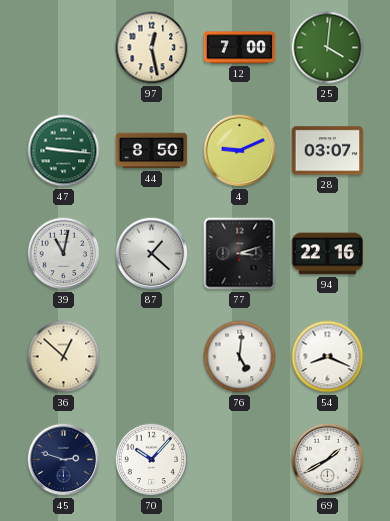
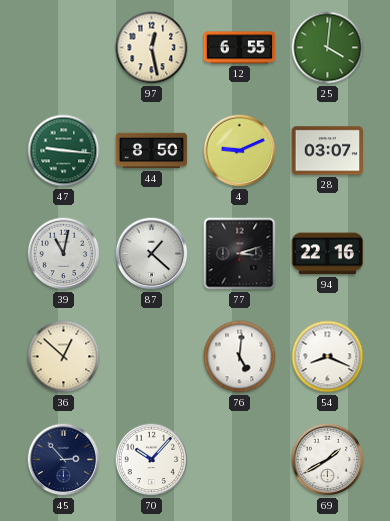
12: 7:00 -> 6:55
45: 2:48 -> 2:53
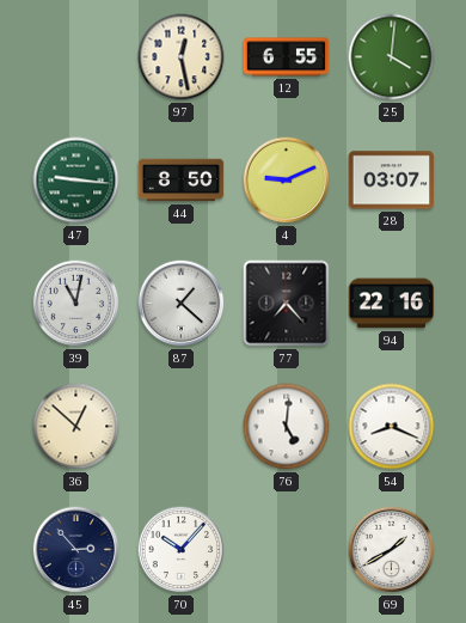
77: 3:12 -> 7:23
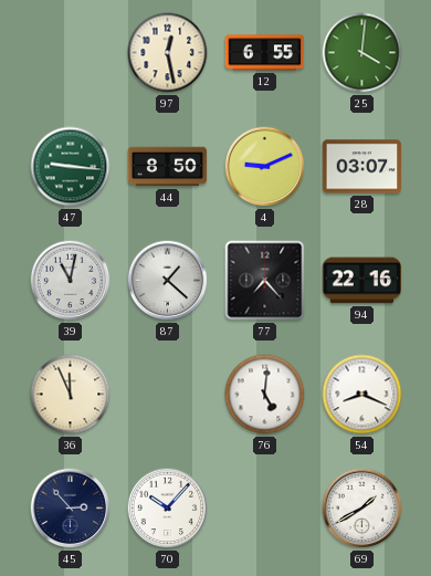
36: 12:52 -> 11:56
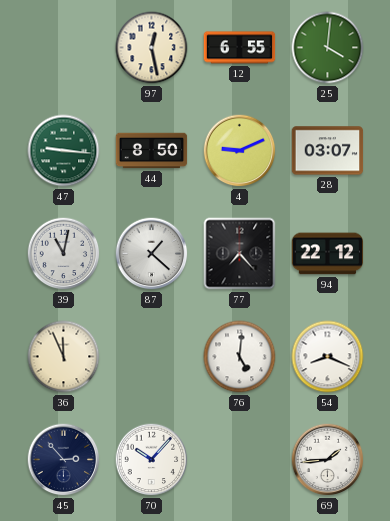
94: 22:16 -> 22:12
69: 1:40 -> 1:44
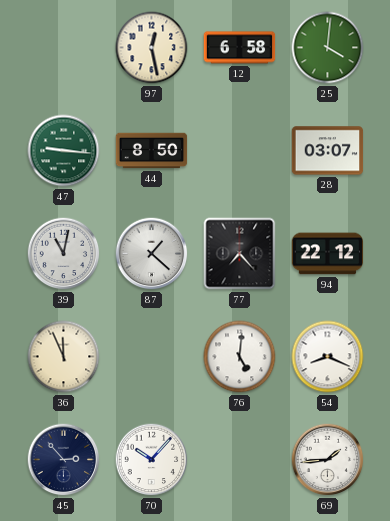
12: 6:55 -> 6:58
4: 9:11 -> none
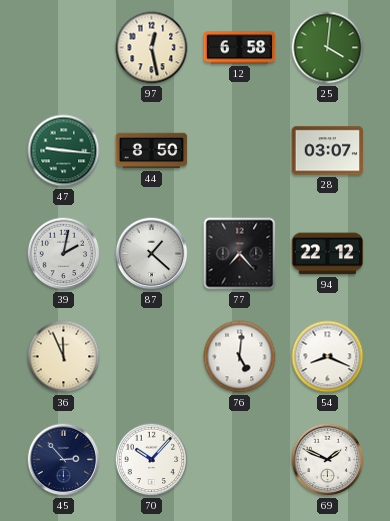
39: 11:02 -> 2:02
69: 1:44 -> 1:49
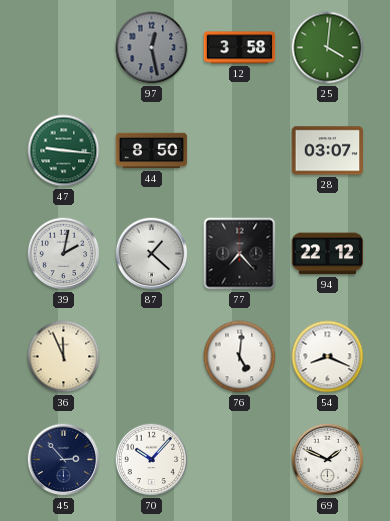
97 dial: cream -> grey
12: 6:58 -> 3:58
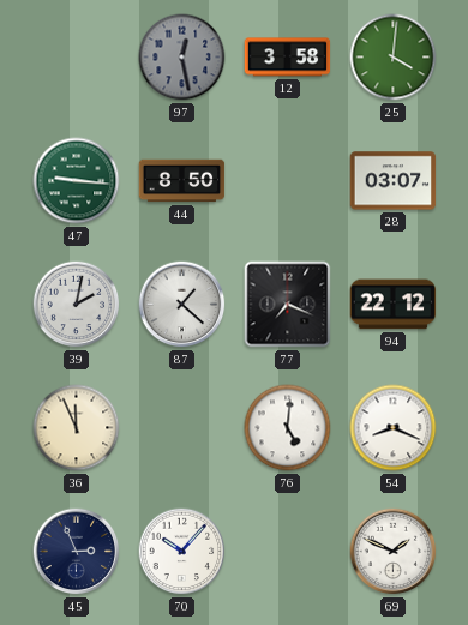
77: 7:23 -> 7:19
45: 2:53 -> 2:56
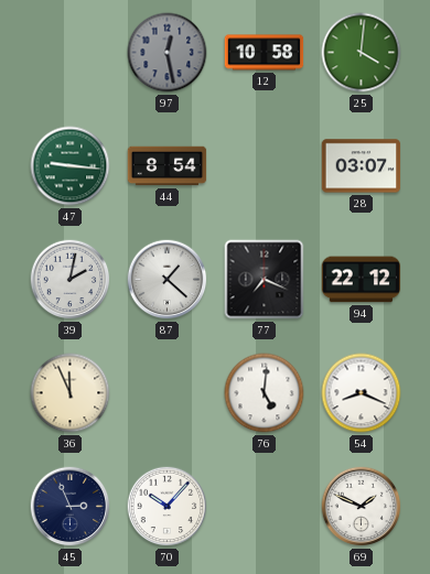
12: 3:58 -> 10:58
44: 8:50 -> 8:54
